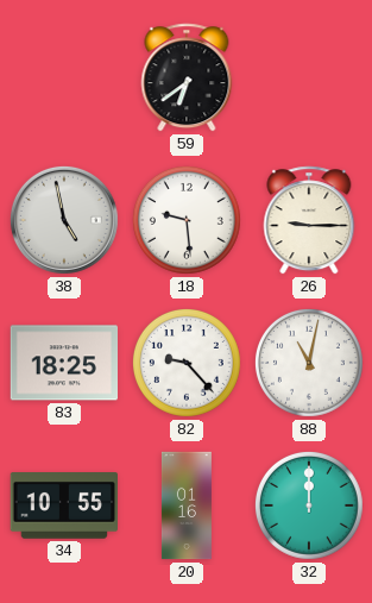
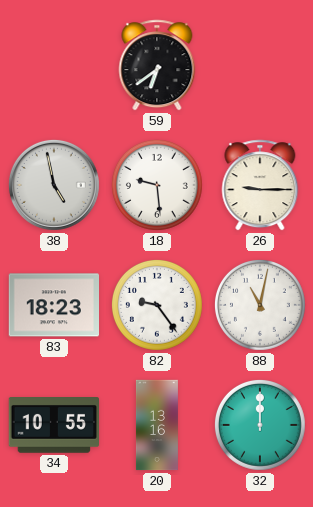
83: 18:25 -> 18:23
82: 9:23 -> 9:24
20: 01:16 -> 13:16
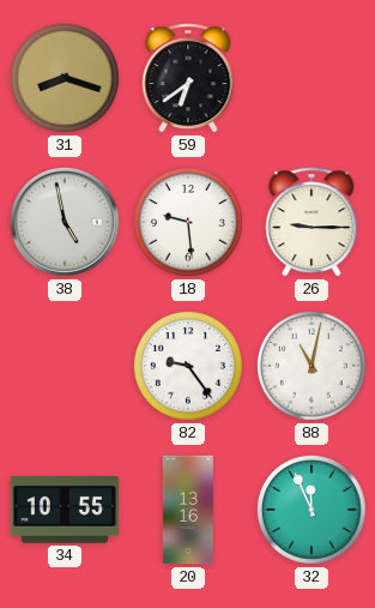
31: none -> 8:18
83: 18:23 -> none
32: 12:00 -> 11:56
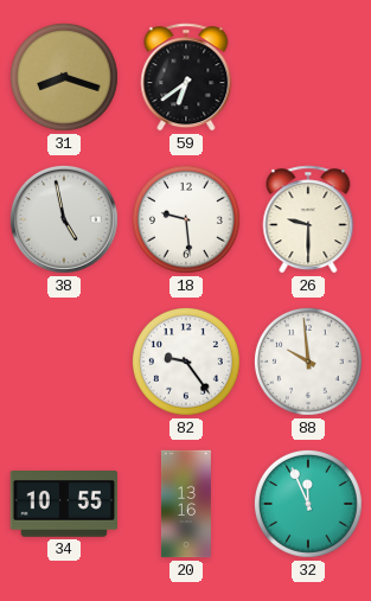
26: 9:15 -> 9:30
88: 11:02 -> 9:59
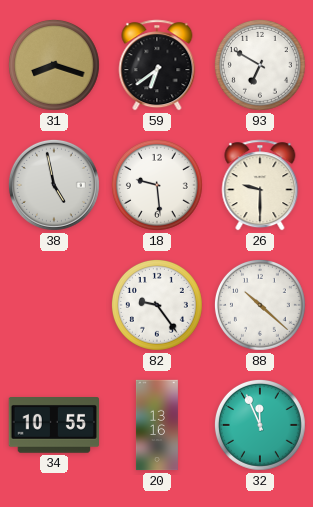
93: none -> 6:50
88: 9:59 -> 10:22
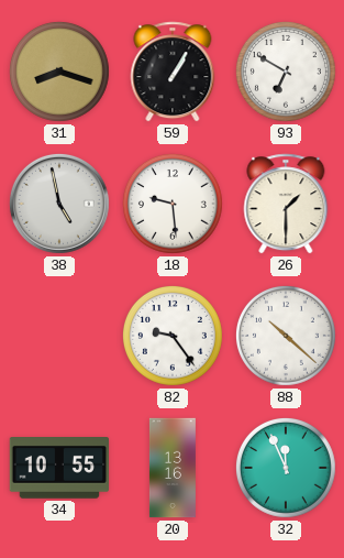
59: 6:39 -> 1:05
26: 9:30 -> 1:30
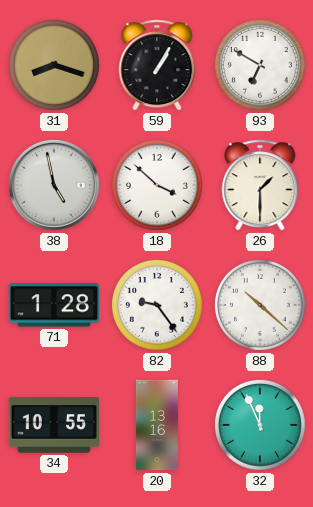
18: 9:29 -> 3:52
71: none -> 1:28
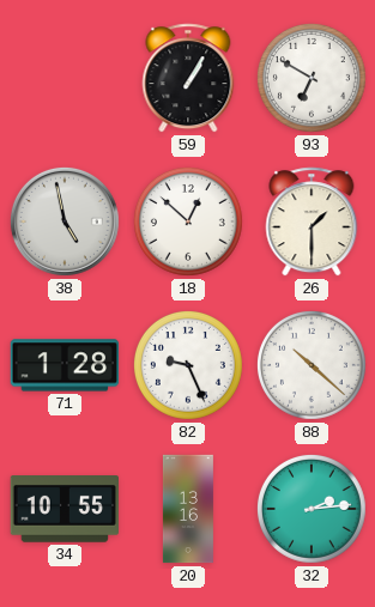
31: 8:18 -> none
18: 3:52 -> 12:52
82: 9:24 -> 9:26
32: 11:56 -> 2:14
